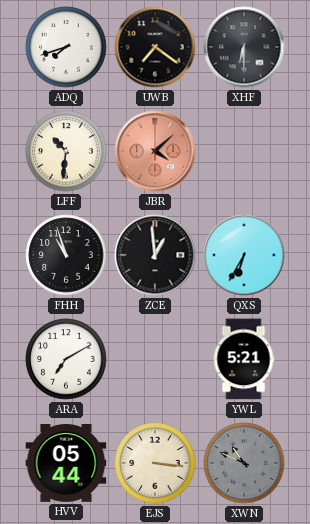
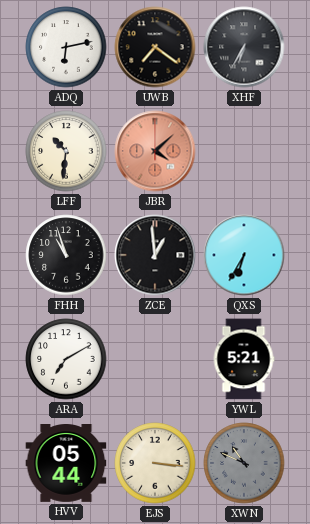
ADQ: 7:42 -> 6:13
XHF: 6:30 -> 6:35
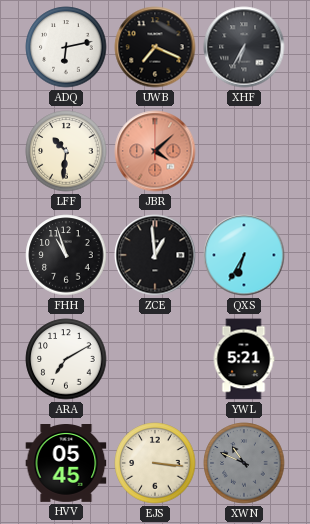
UWB: 7:21 -> 7:19
HVV: 05:44 -> 05:45
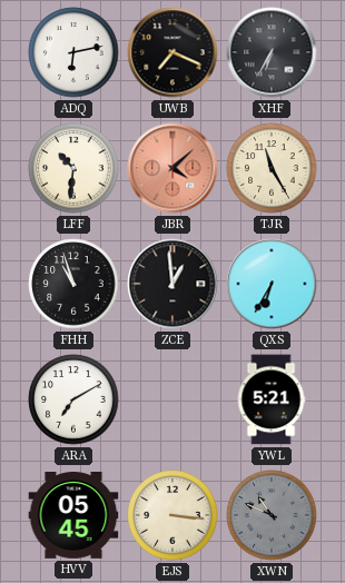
TJR: none -> 11:25
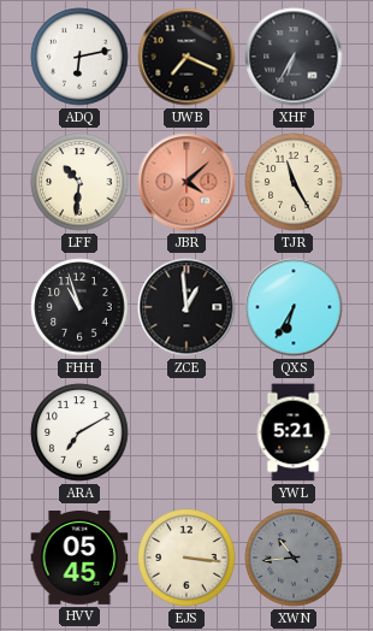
XWN: 10:49 -> 10:44
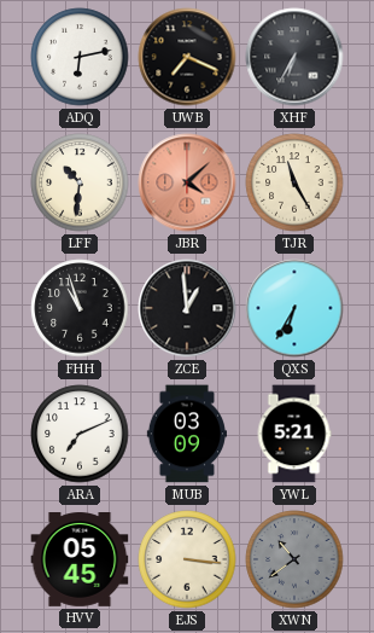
ARA: 7:10 -> 7:11
MUB: none -> 03:09
XWN: 10:44 -> 10:39
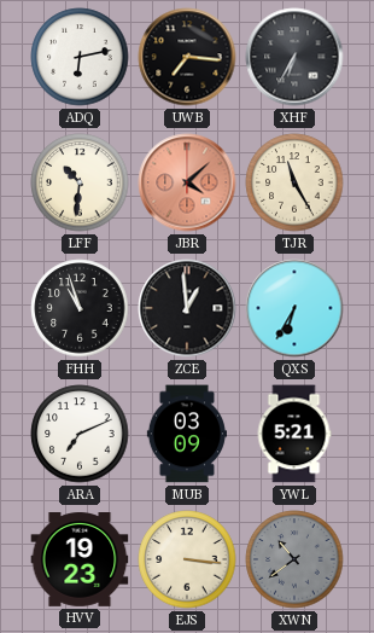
UWB: 7:19 -> 7:16
HVV: 05:45 -> 19:23
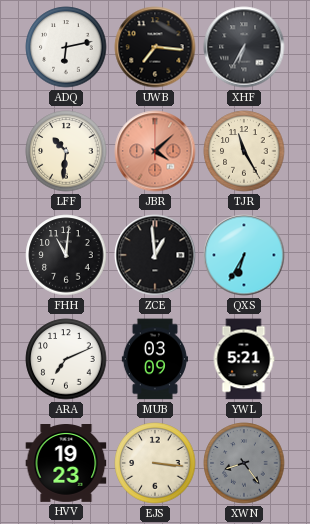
FHH: 10:57 -> 11:01
XWN: 10:39 -> 8:24
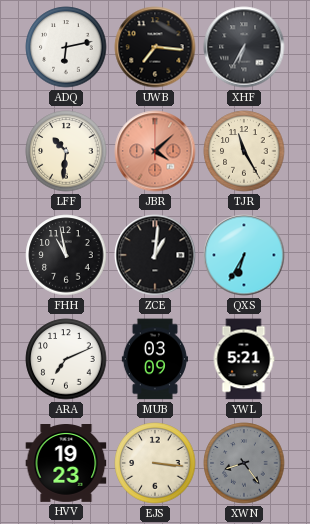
FHH: 11:01 -> 10:58
ZCE: 12:59 -> 1:01
